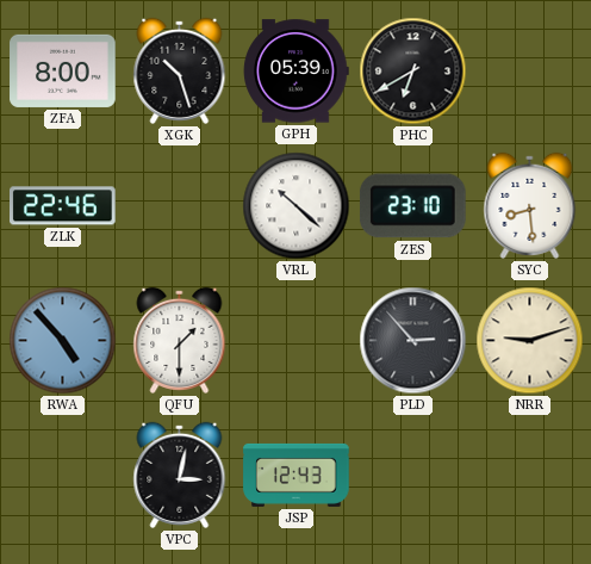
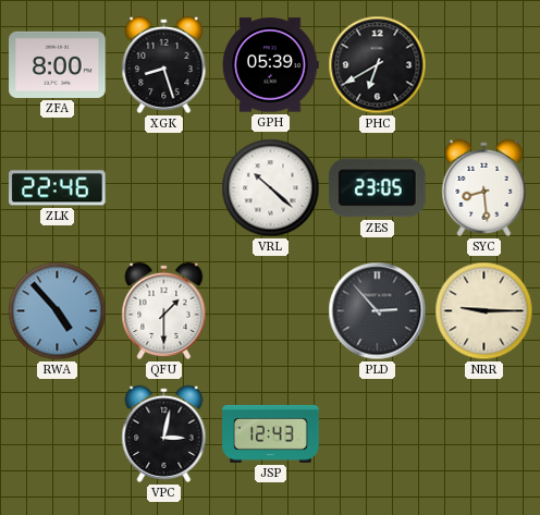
XGK: 10:27 -> 8:27
ZES: 23:10 -> 23:05
NRR: 9:12 -> 9:15
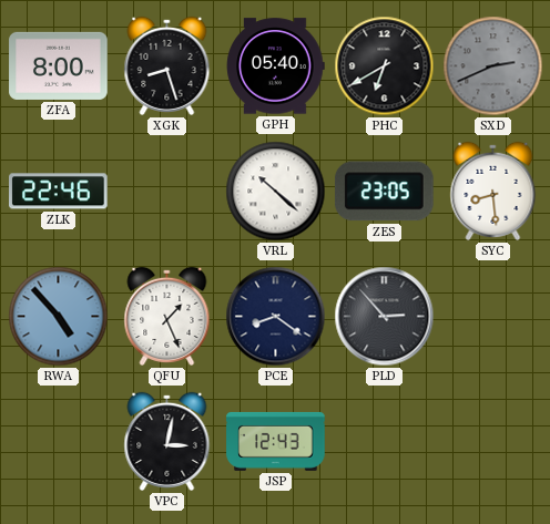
GPH: 05:39 -> 05:40
SXD: none -> 2:41
QFU: 1:30 -> 1:26
PCE: none -> 8:21
NRR: 9:15 -> none
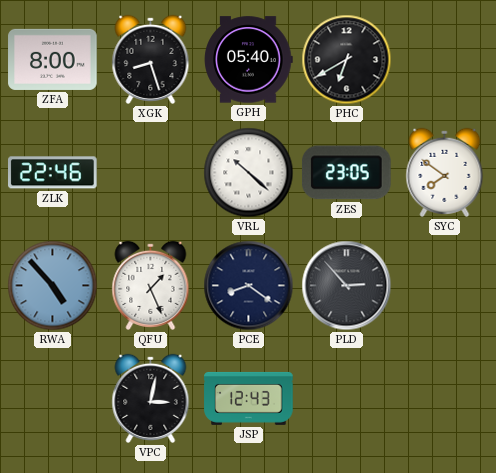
SXD: 2:41 -> none
SYC: 8:29 -> 7:51
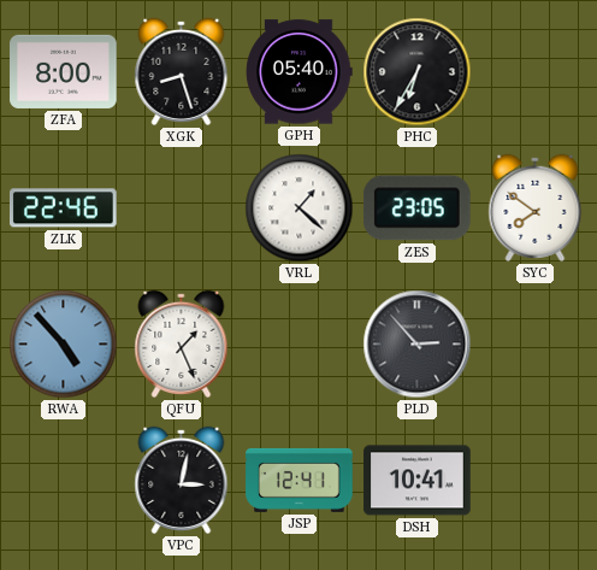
PHC: 6:40 -> 6:35
VRL: 10:22 -> 1:22
PCE: 8:21 -> none
JSP: 12:43 -> 12:41
DSH: none -> 10:41
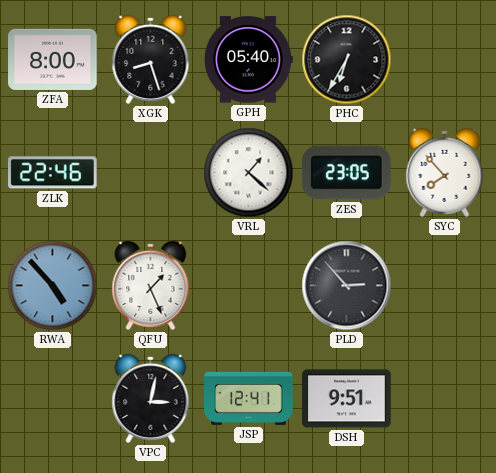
SYC: 7:51 -> 7:53
DSH: 10:41 -> 9:51
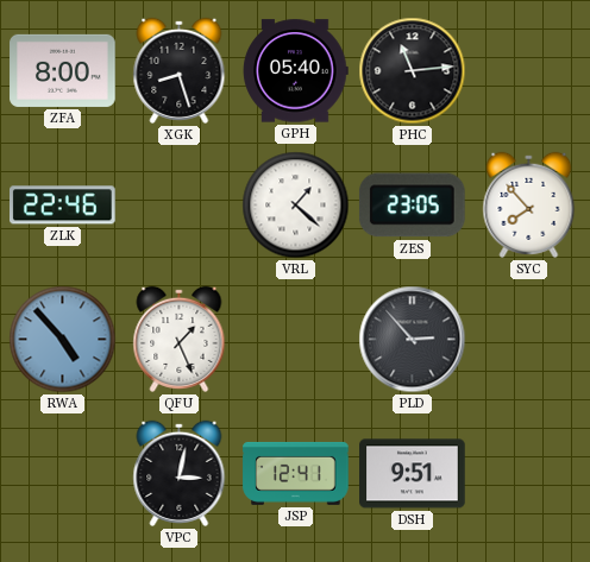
PHC: 6:35 -> 11:14
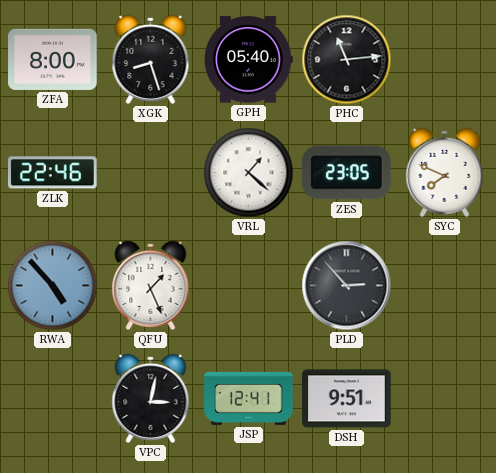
SYC: 7:53 -> 7:49
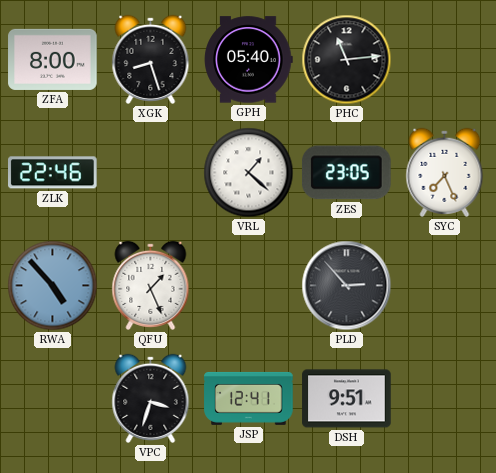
SYC: 7:49 -> 7:26
VPC: 3:02 -> 3:33
